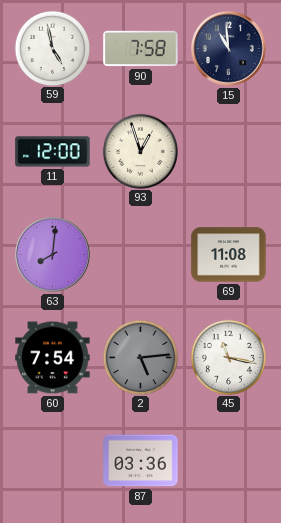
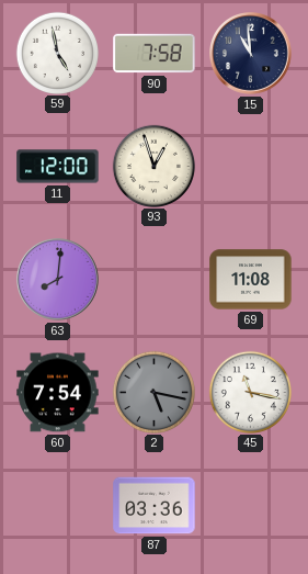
2: 5:14 -> 5:17
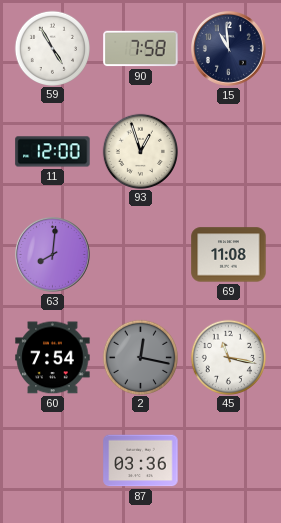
59: 4:58 -> 4:55
2: 5:17 -> 12:17
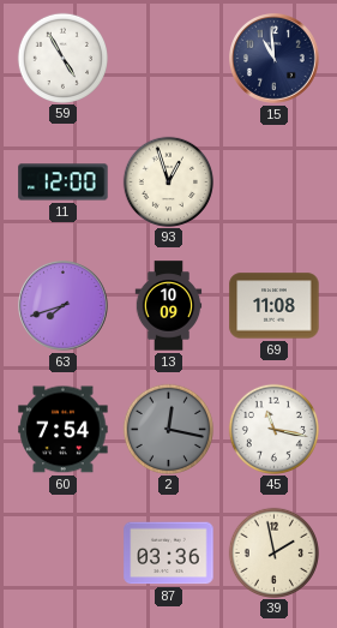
90: 7:58 -> none
63: 8:01 -> 7:42
13: none -> 10:09
39: none -> 1:58
